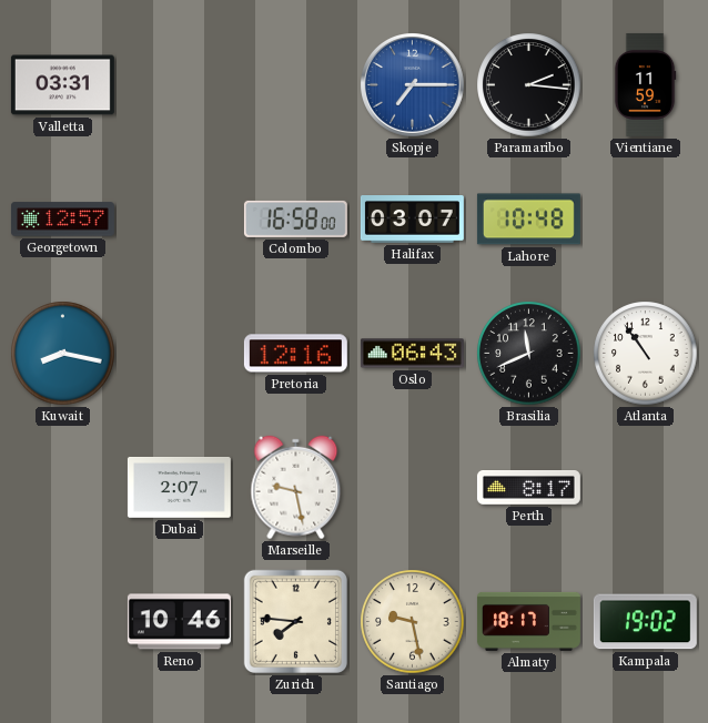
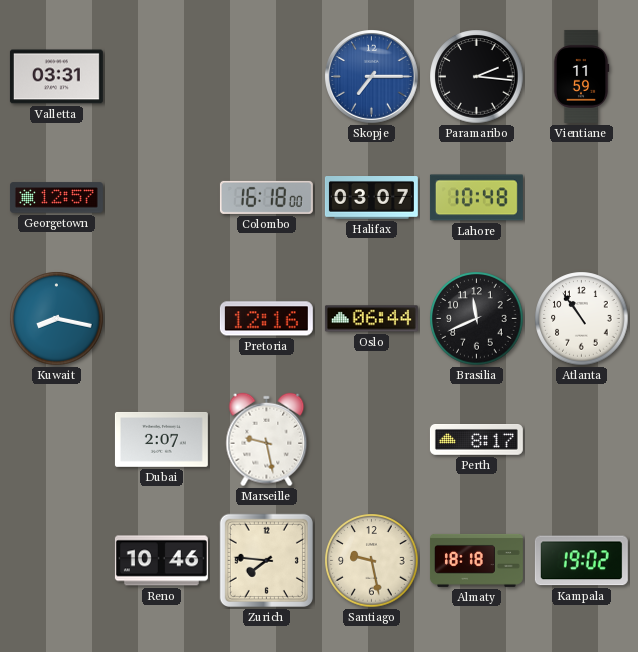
Colombo: 16:58 -> 16:18
Oslo: 06:43 -> 06:44
Almaty: 18:17 -> 18:18
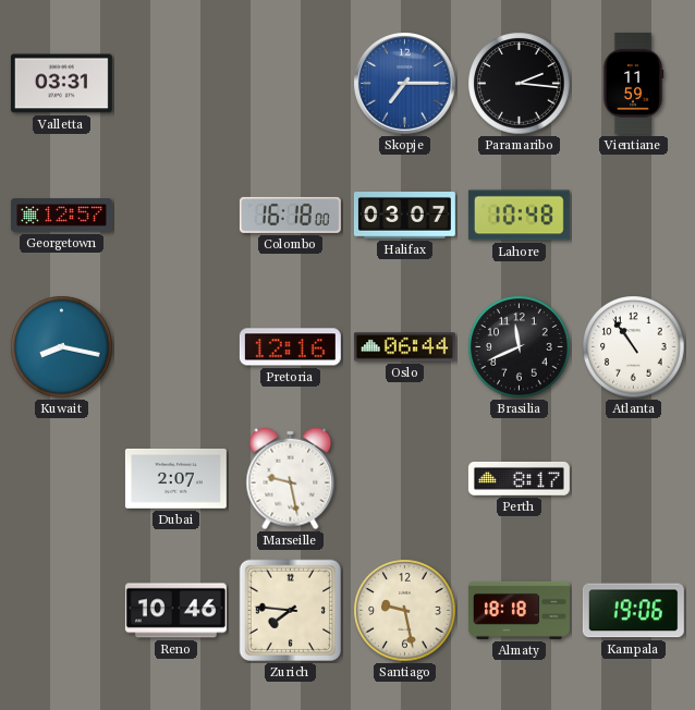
Kampala: 19:02 -> 19:06
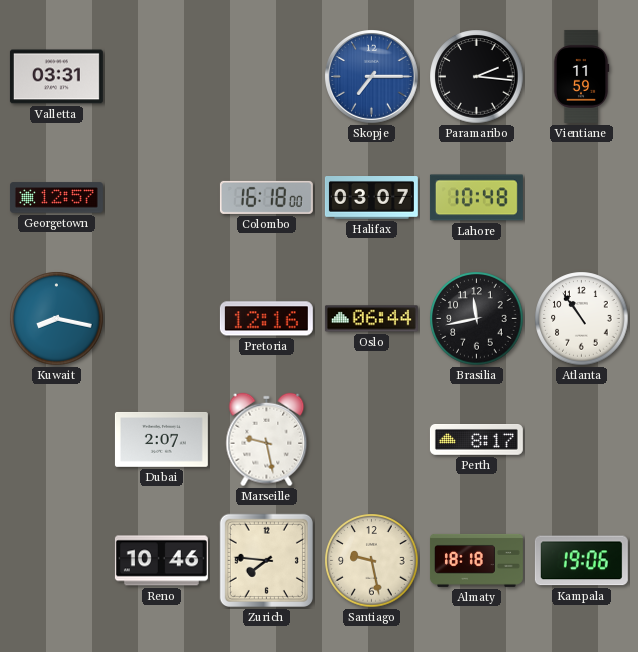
Brasilia: 11:41 -> 11:43
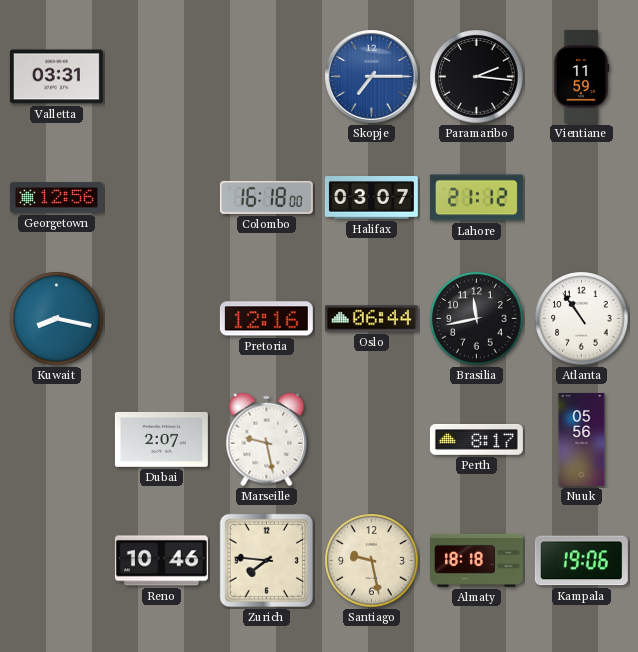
Georgetown: 12:57 -> 12:56
Lahore: 10:48 -> 21:12
Nuuk: none -> 05:56
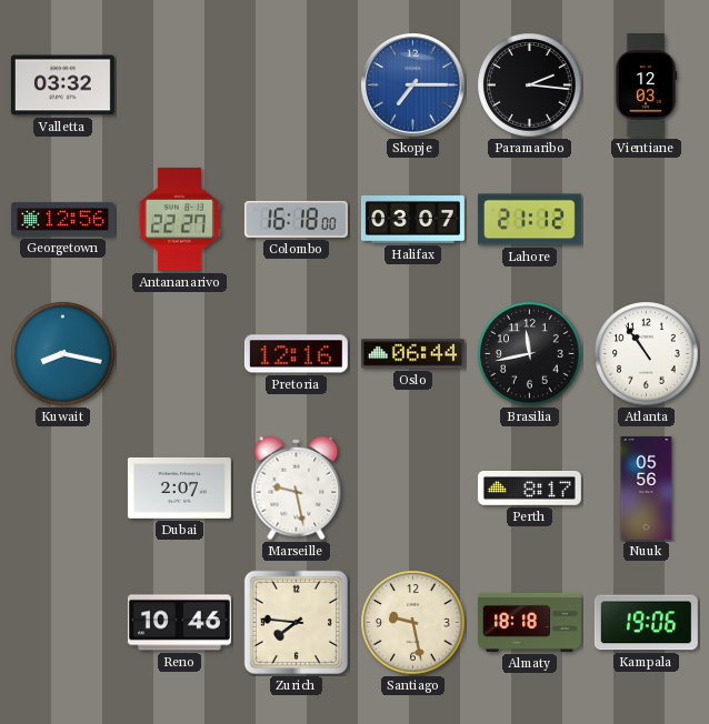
Valletta: 03:31 -> 03:32
Vientiane: 11:59 -> 12:03
Antananarivo: none -> 22:27
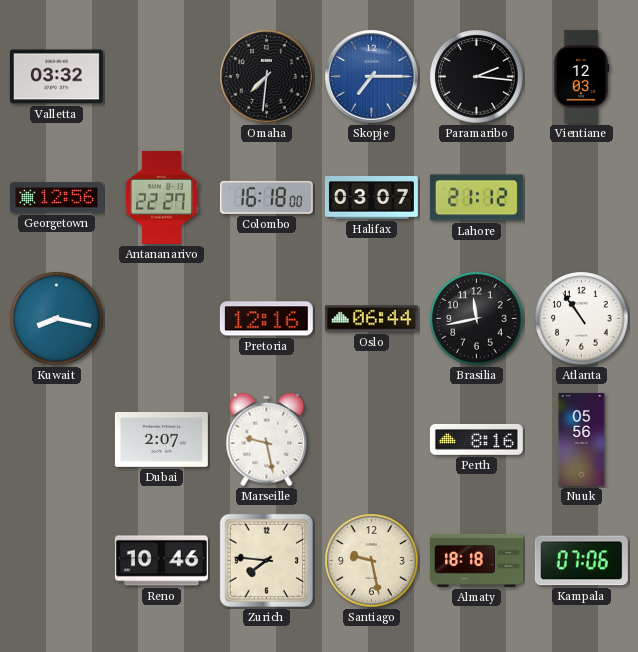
Omaha: none -> 7:31
Perth: 8:17 -> 8:16
Kampala: 19:06 -> 07:06
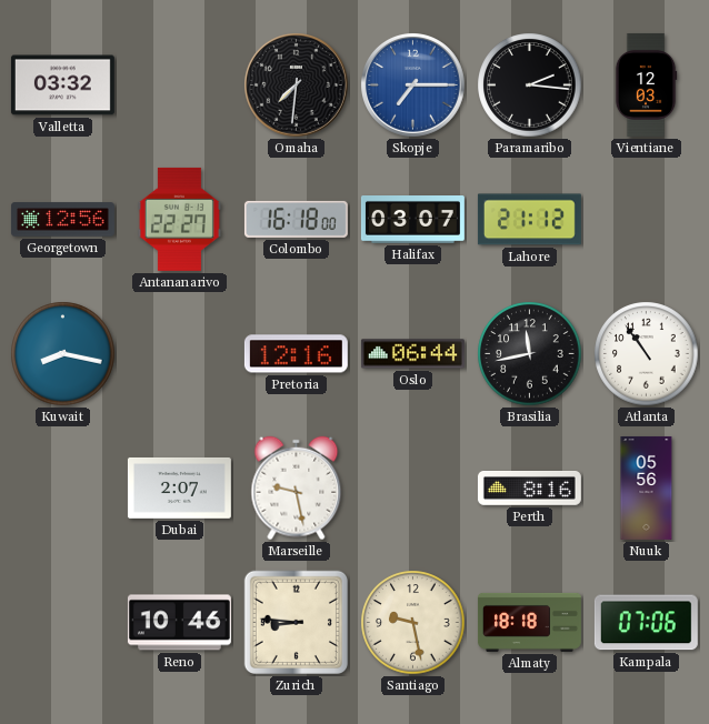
Zurich: 7:46 -> 8:46
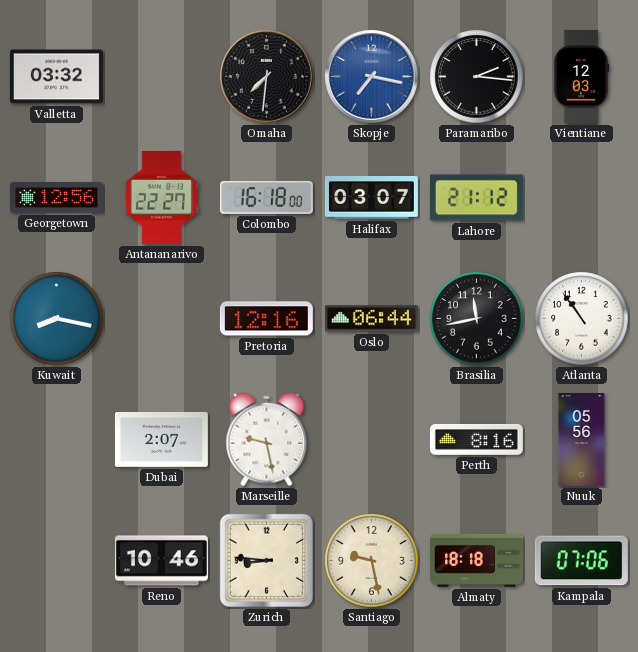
Skopje: 7:15 -> 7:17
